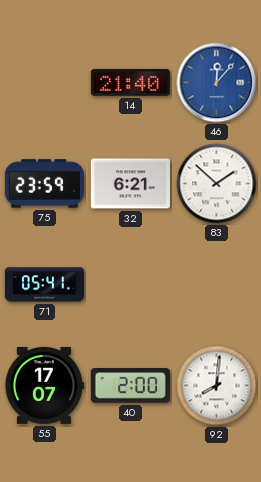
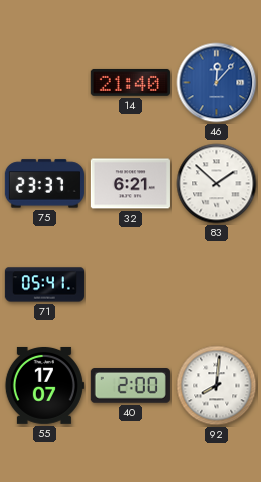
75: 23:59 -> 23:37
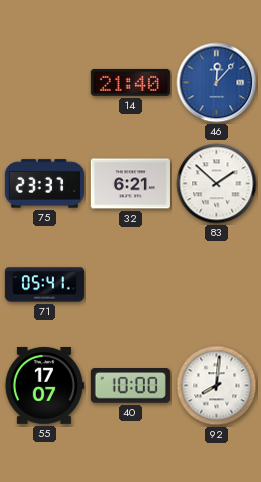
40: 2:00 -> 10:00
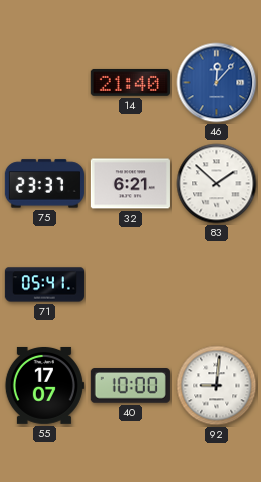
92: 8:01 -> 9:01
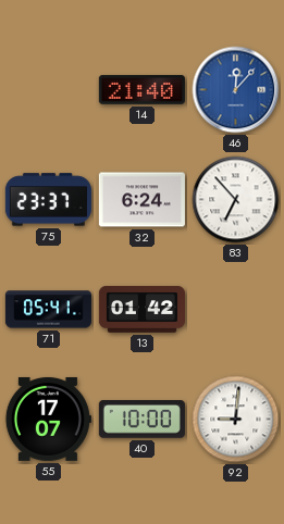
32: 6:21 -> 6:24
83: 1:52 -> 6:53
13: none -> 01:42
